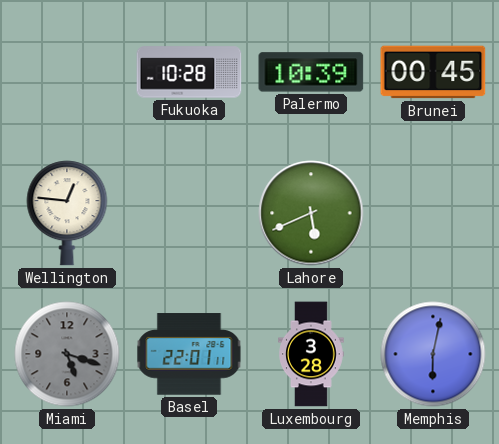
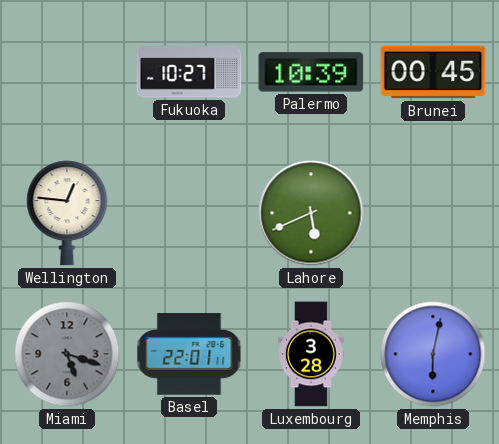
Fukuoka: 10:28 -> 10:27
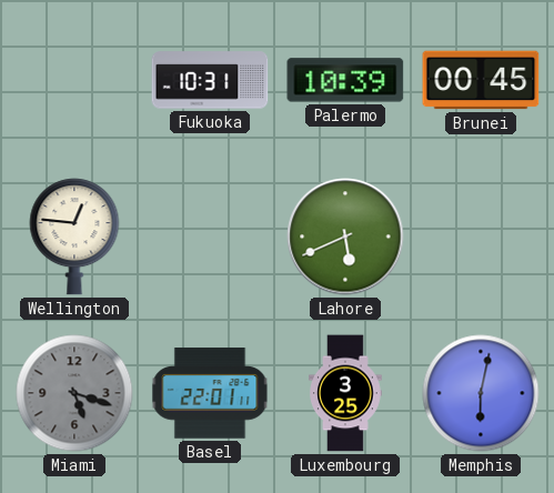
Fukuoka: 10:27 -> 10:31
Luxembourg: 3:28 -> 3:25
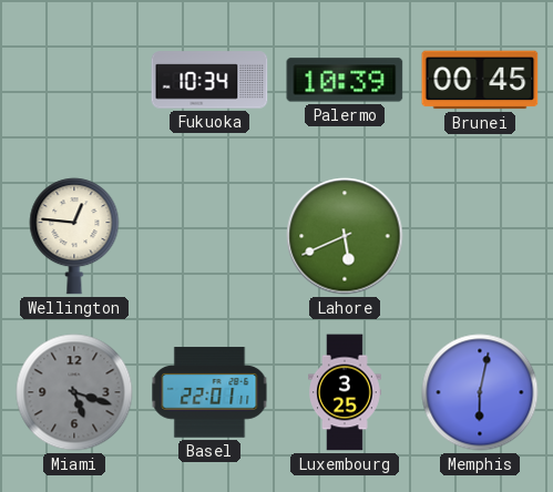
Fukuoka: 10:31 -> 10:34
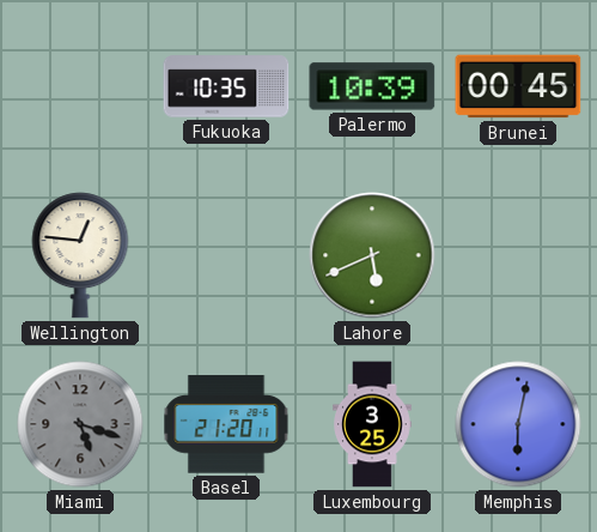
Fukuoka: 10:34 -> 10:35
Basel: 22:01 -> 21:20
